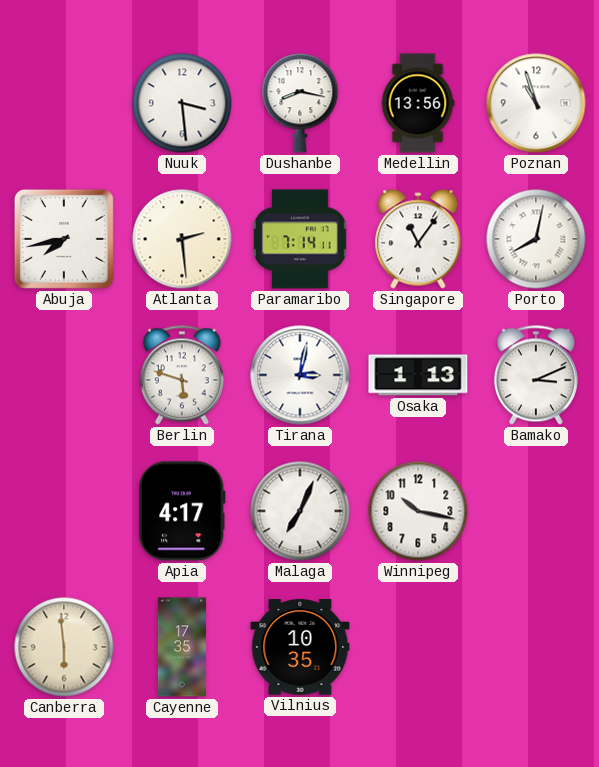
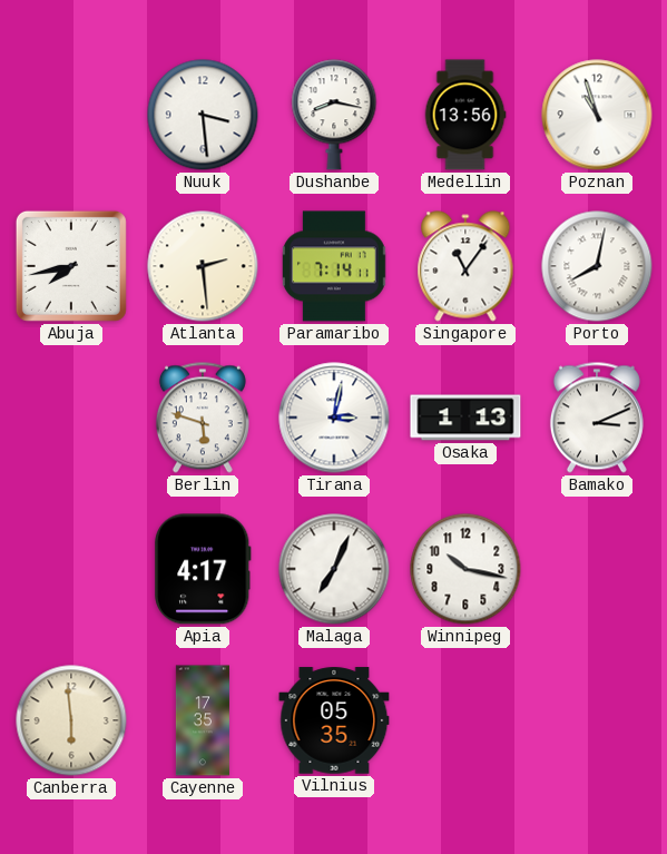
Vilnius: 10:35 -> 05:35
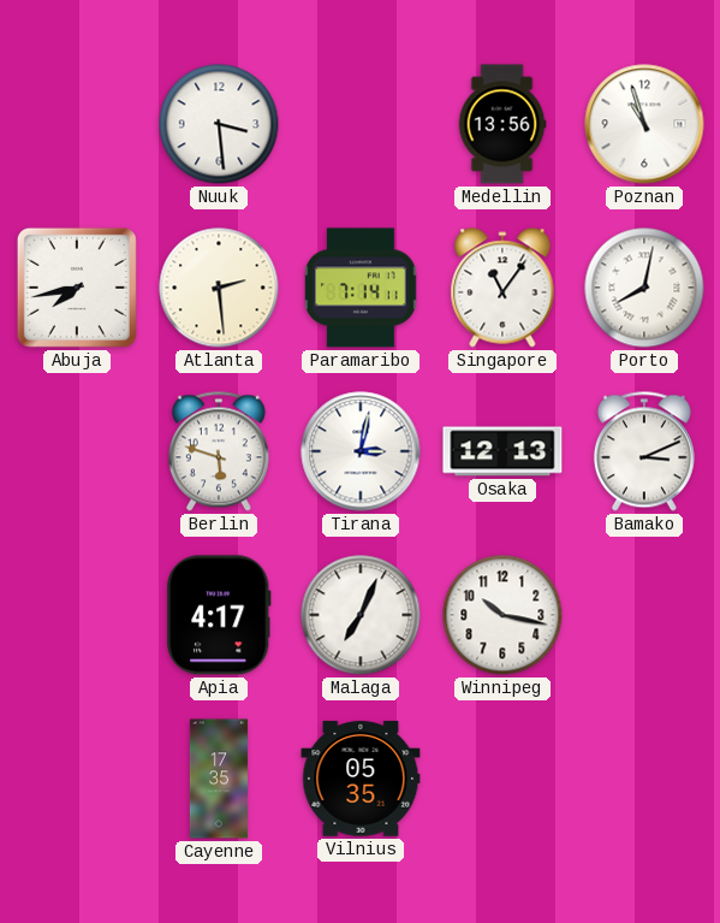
Dushanbe: 8:17 -> none
Osaka: 1:13 -> 12:13
Canberra: 5:59 -> none
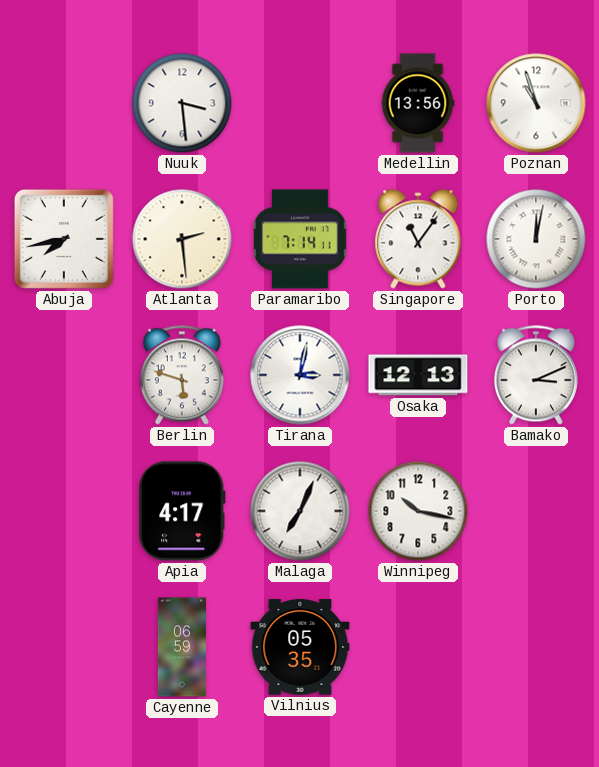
Porto: 8:02 -> 12:02
Cayenne: 17:35 -> 06:59
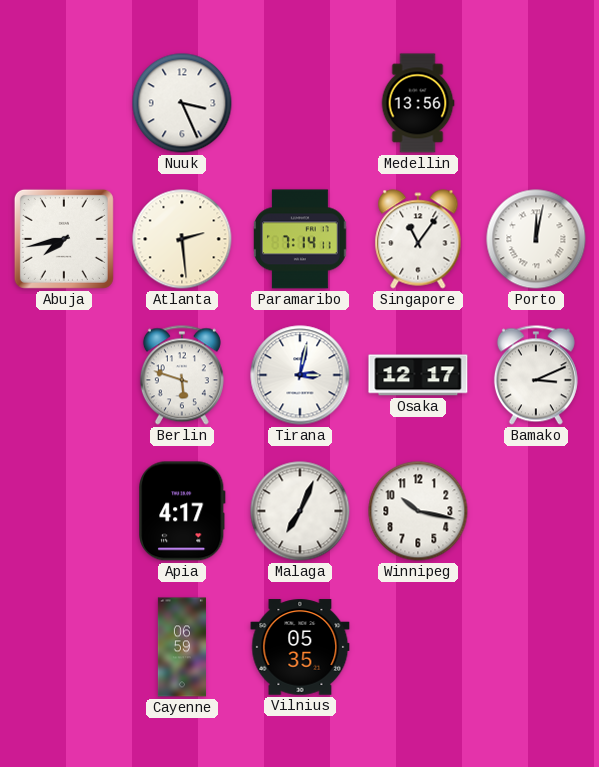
Nuuk: 3:29 -> 3:26
Poznan: 10:57 -> none
Osaka: 12:13 -> 12:17
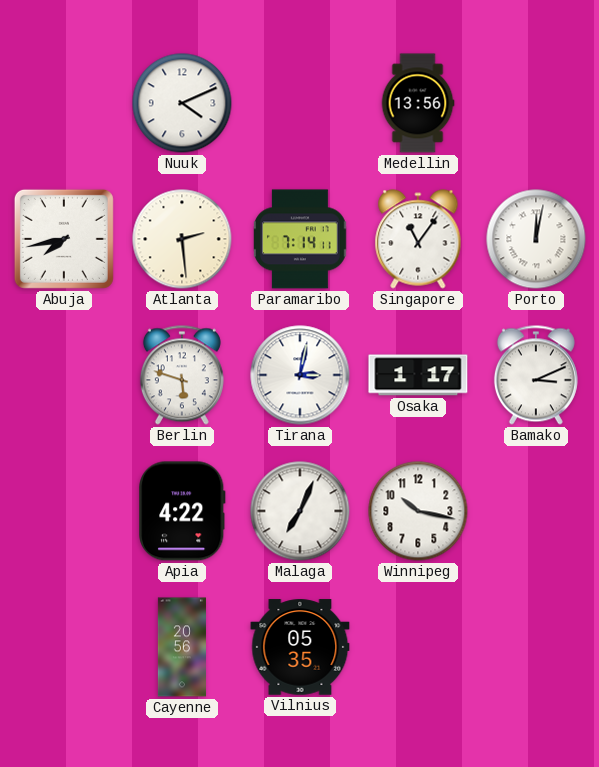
Nuuk: 3:26 -> 4:11
Osaka: 12:17 -> 1:17
Apia: 4:17 -> 4:22
Cayenne: 06:59 -> 20:56
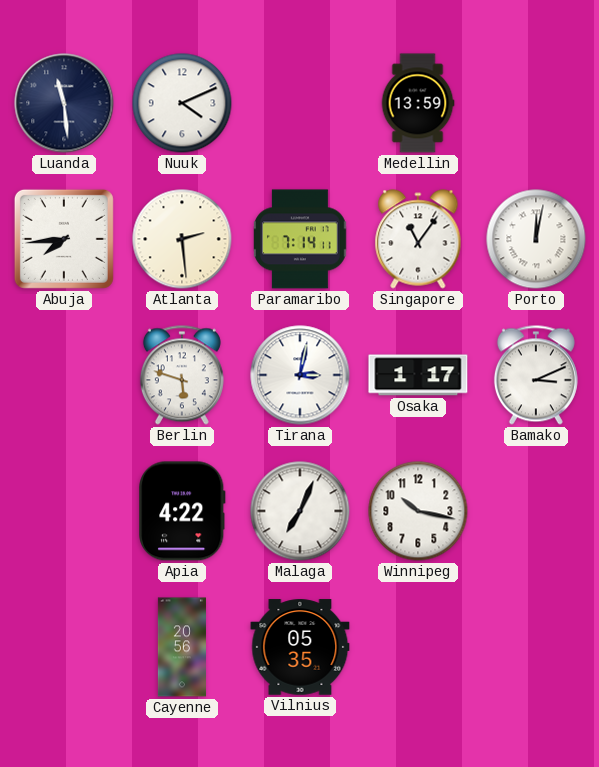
Luanda: none -> 11:29
Medellin: 13:56 -> 13:59
Abuja: 7:43 -> 7:44
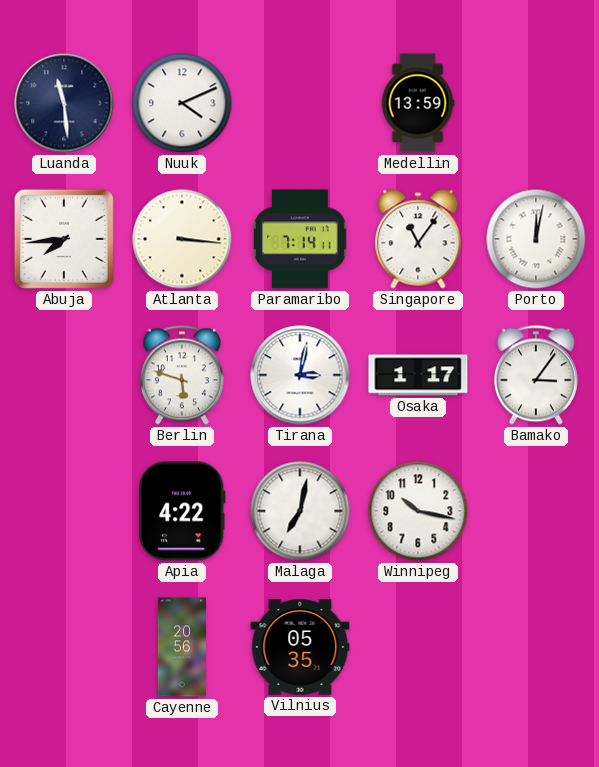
Atlanta: 2:29 -> 3:16
Bamako: 3:11 -> 3:06
Malaga: 7:04 -> 7:02
